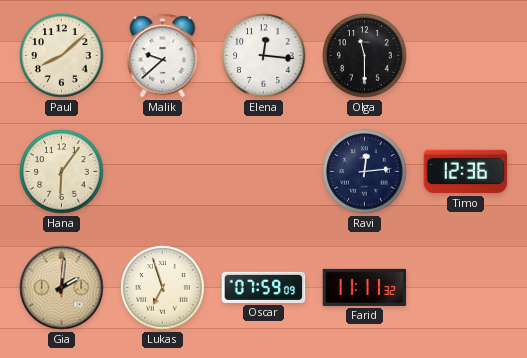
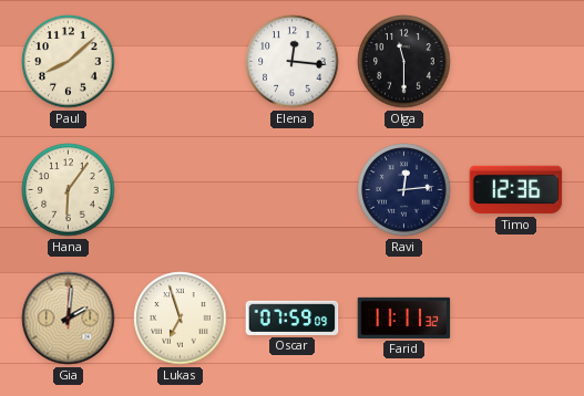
Malik: 9:38 -> none
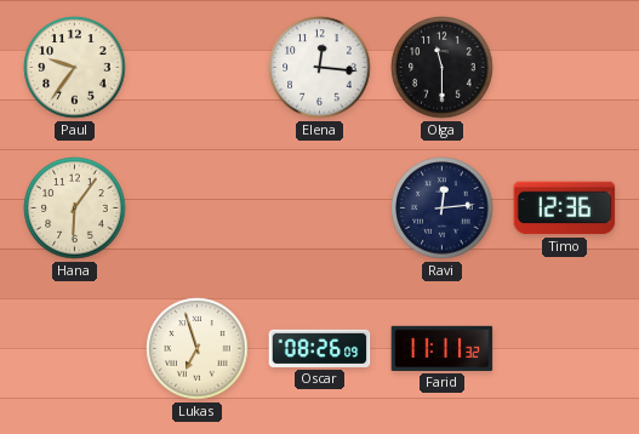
Paul: 8:08 -> 9:36
Gia: 2:01 -> none
Oscar: 07:59 -> 08:26
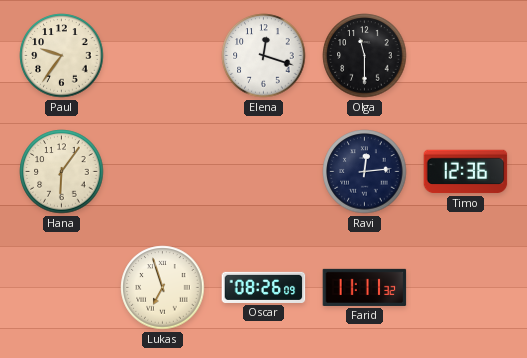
Elena: 12:16 -> 12:18
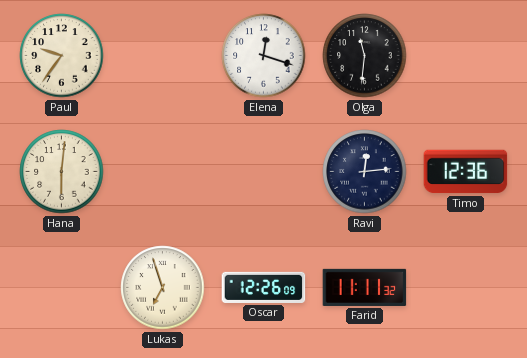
Olga: 11:30 -> 11:31
Hana: 6:06 -> 6:01
Oscar: 08:26 -> 12:26
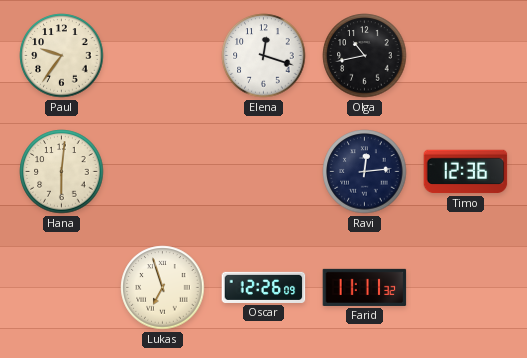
Olga: 11:31 -> 10:43
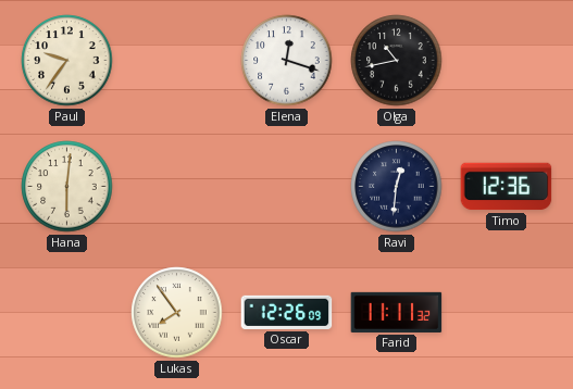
Ravi: 12:14 -> 12:31
Lukas: 6:57 -> 7:54
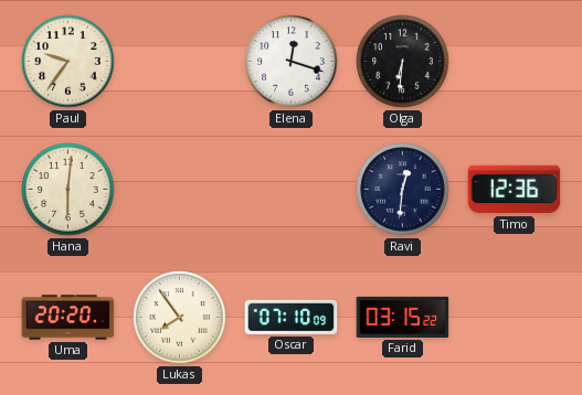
Olga: 10:43 -> 6:31
Uma: none -> 20:20
Oscar: 12:26 -> 07:10
Farid: 11:11 -> 03:15
